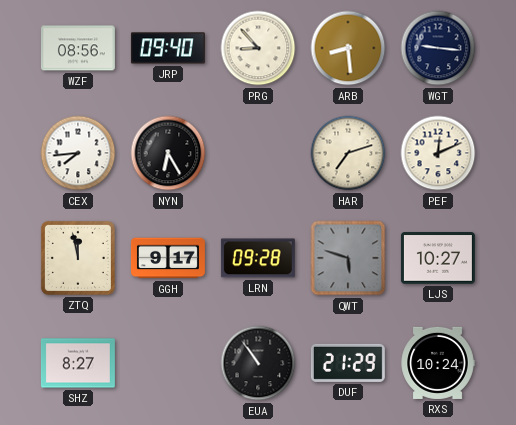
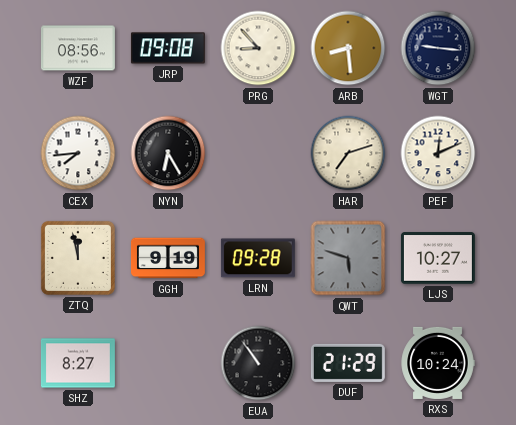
JRP: 09:40 -> 09:08
GGH: 9:17 -> 9:19
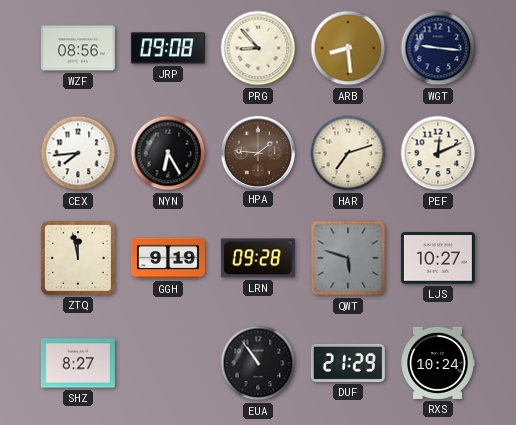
HPA: none -> 1:46
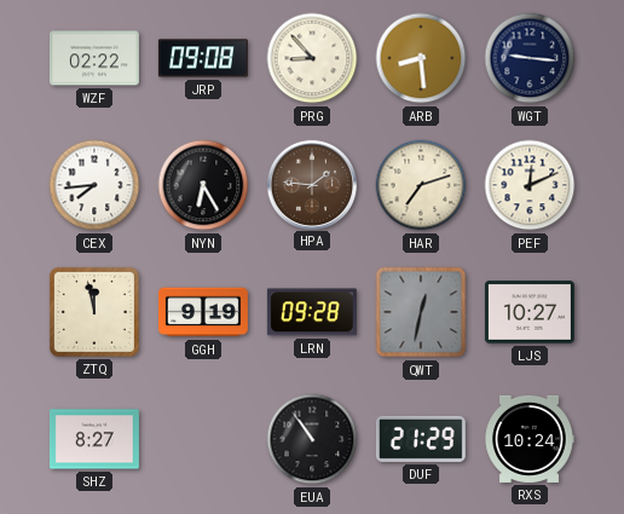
WZF: 08:56 -> 02:22
QWT: 5:48 -> 12:32
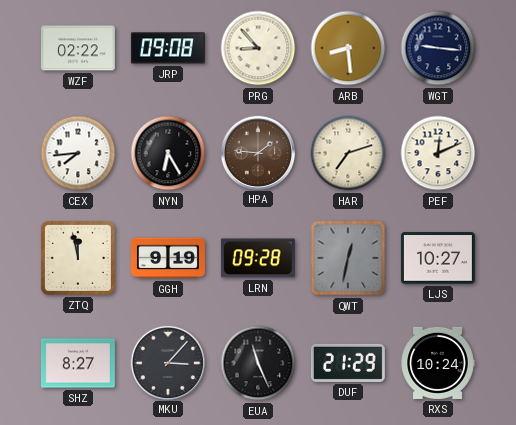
MKU: none -> 3:07
EUA: 10:54 -> 11:26
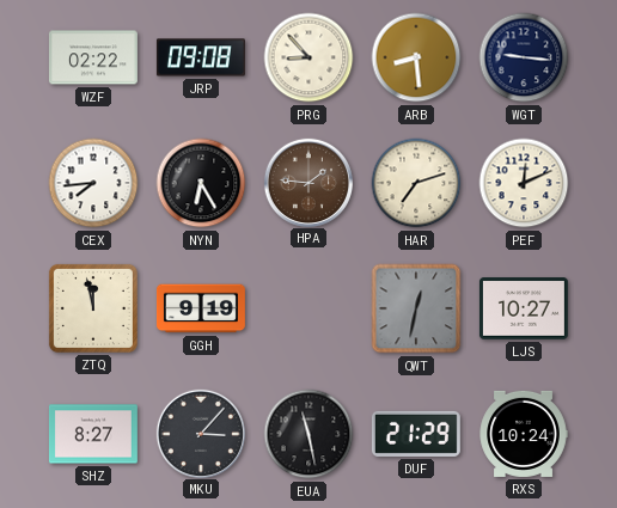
LRN: 09:28 -> none
EUA: 11:26 -> 11:28
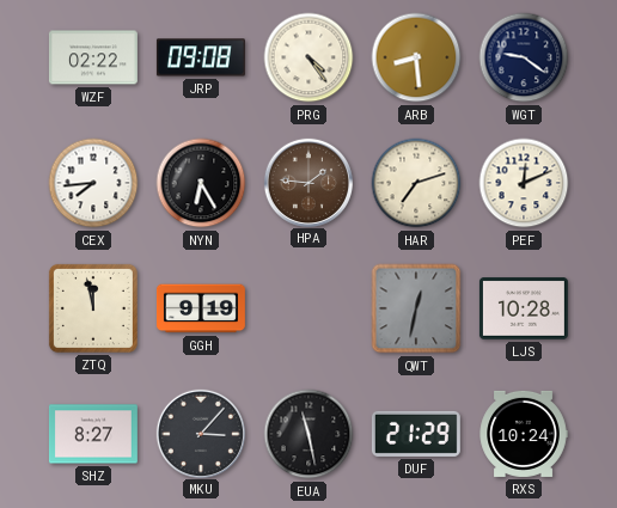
PRG: 8:53 -> 4:24
WGT: 9:16 -> 9:21
LJS: 10:27 -> 10:28
